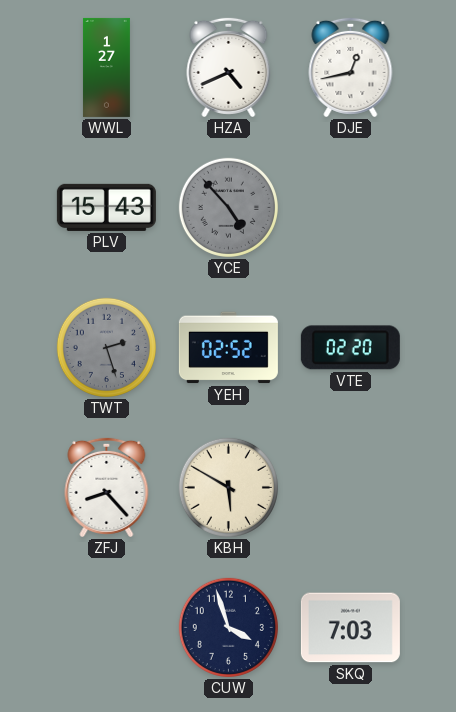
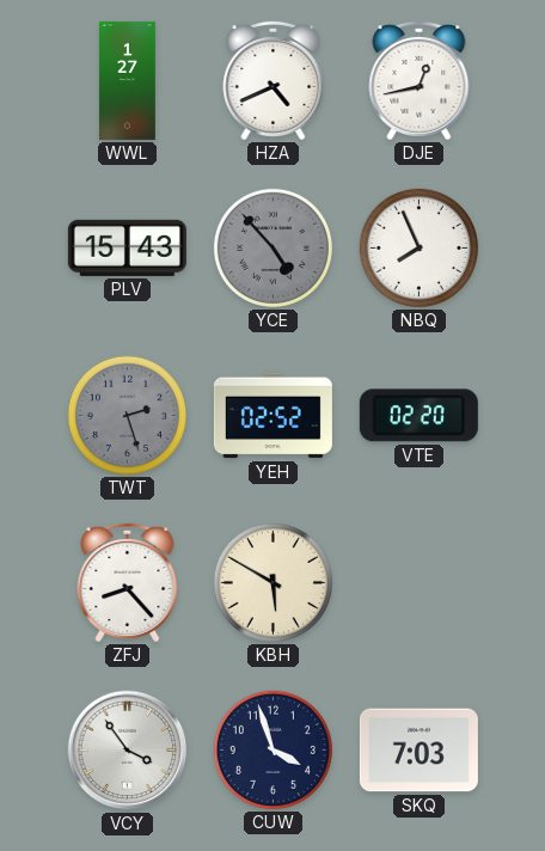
NBQ: none -> 7:56
VCY: none -> 3:54
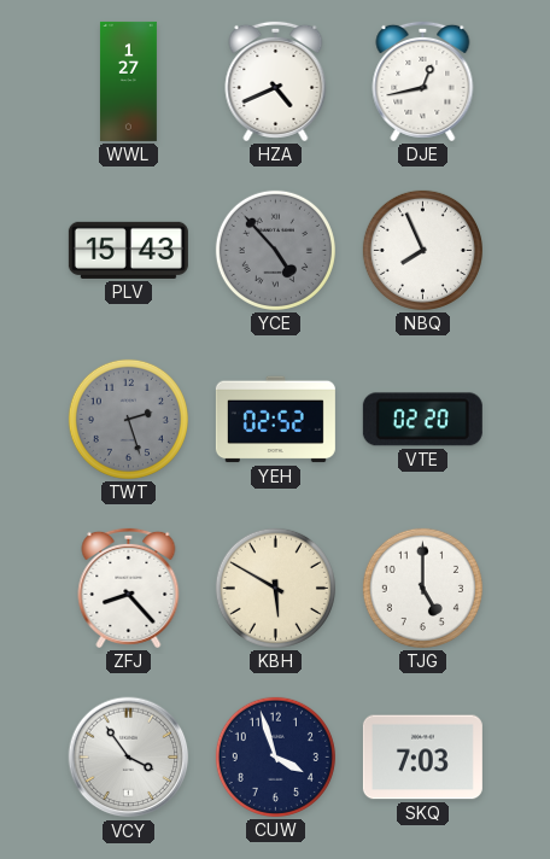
TJG: none -> 5:00
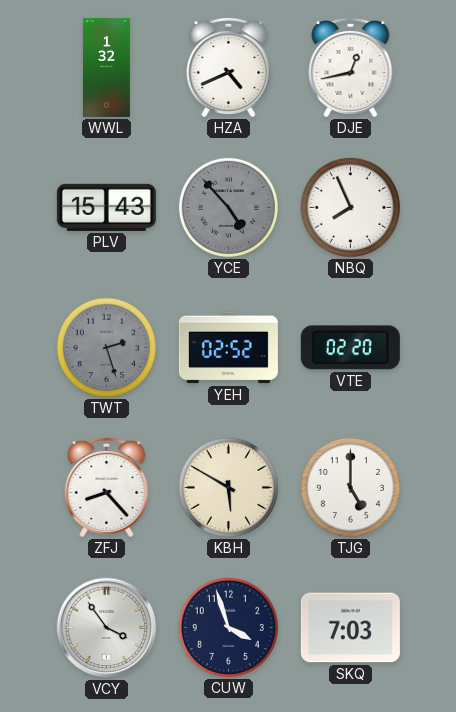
WWL: 1:27 -> 1:32
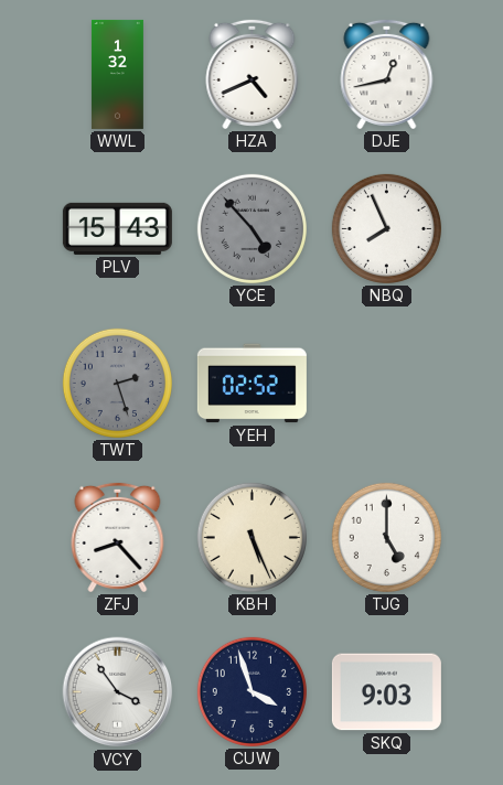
VTE: 02:20 -> none
KBH: 5:50 -> 5:26
SKQ: 7:03 -> 9:03
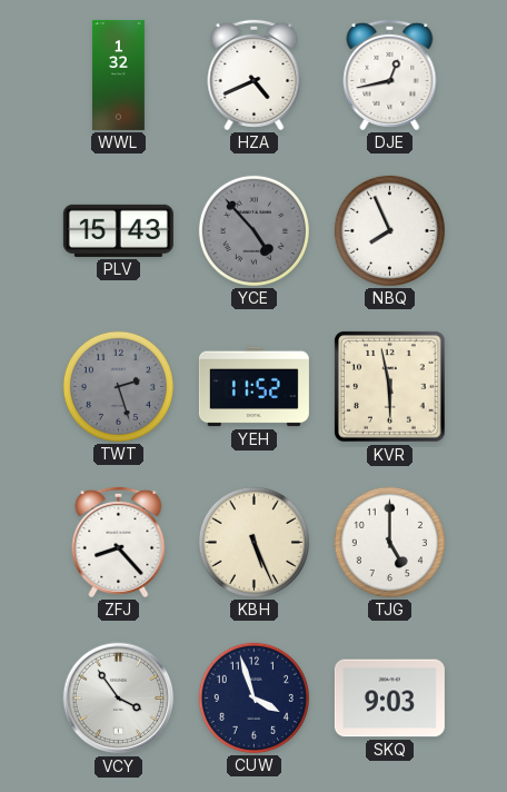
YEH: 02:52 -> 11:52
KVR: none -> 5:58
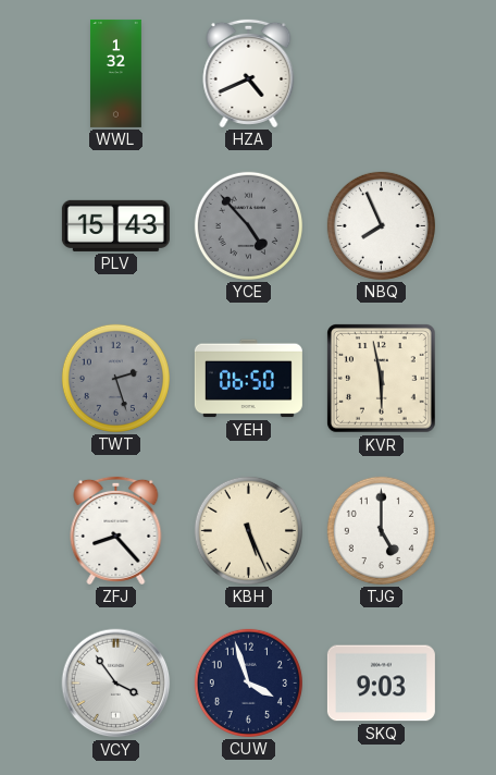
DJE: 12:43 -> none
YEH: 11:52 -> 06:50
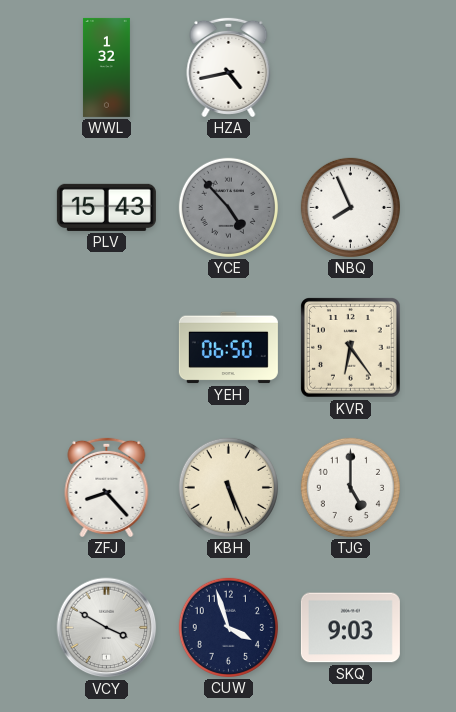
HZA: 4:41 -> 4:43
TWT: 2:27 -> none
KVR: 5:58 -> 6:24
VCY: 3:54 -> 3:50
